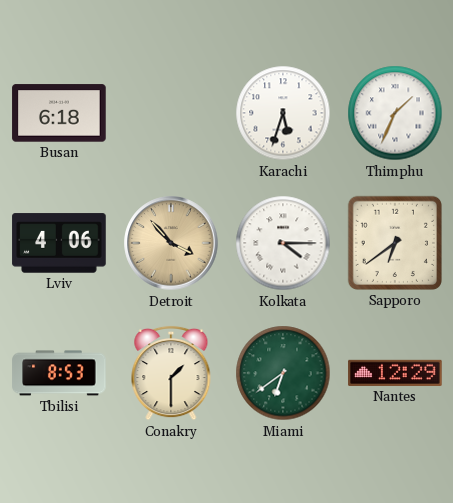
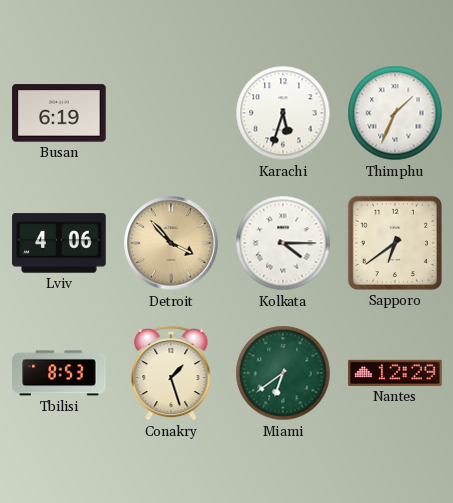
Busan: 6:18 -> 6:19
Conakry: 1:30 -> 1:27
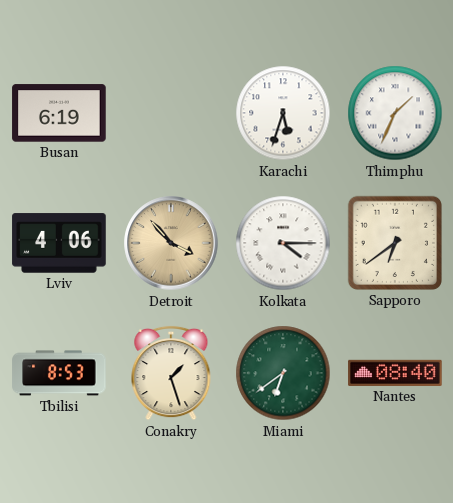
Nantes: 12:29 -> 08:40
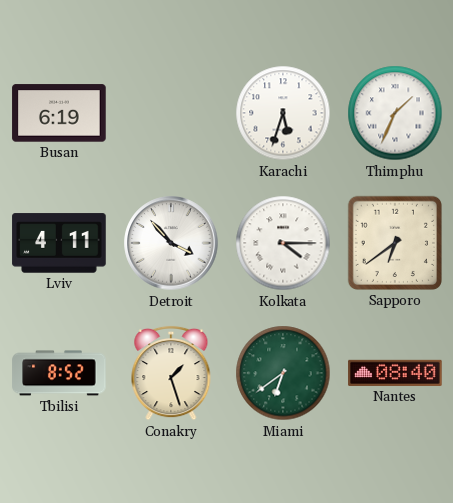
Lviv: 4:06 -> 4:11
Detroit dial: champagne -> white
Tbilisi: 8:53 -> 8:52
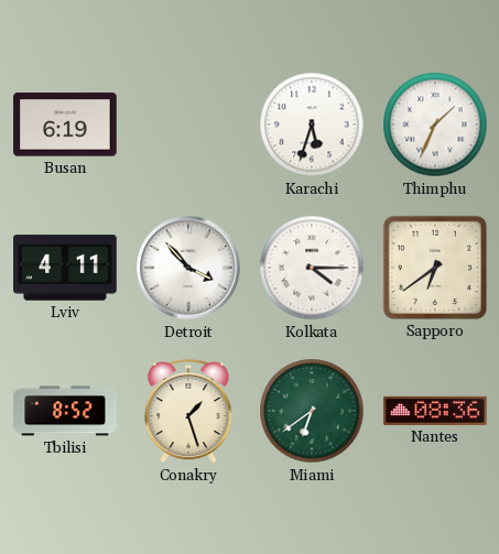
Nantes: 08:40 -> 08:36
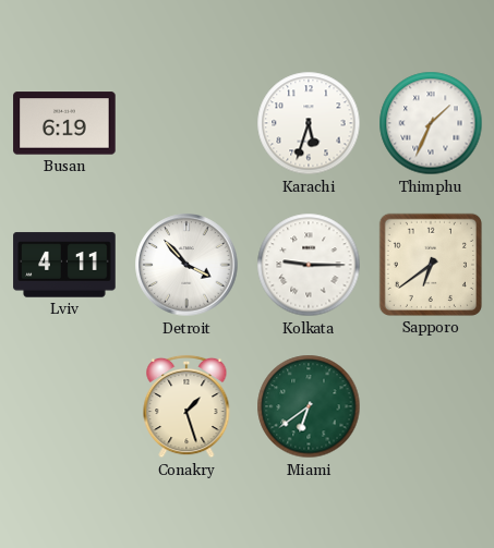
Kolkata: 4:15 -> 9:15
Tbilisi: 8:52 -> none
Nantes: 08:36 -> none
